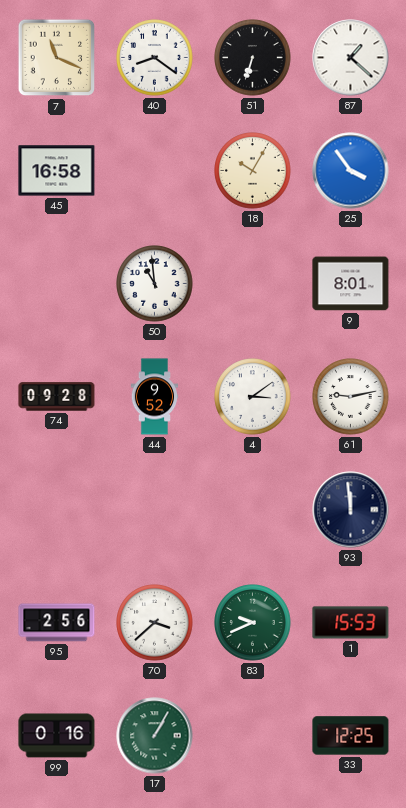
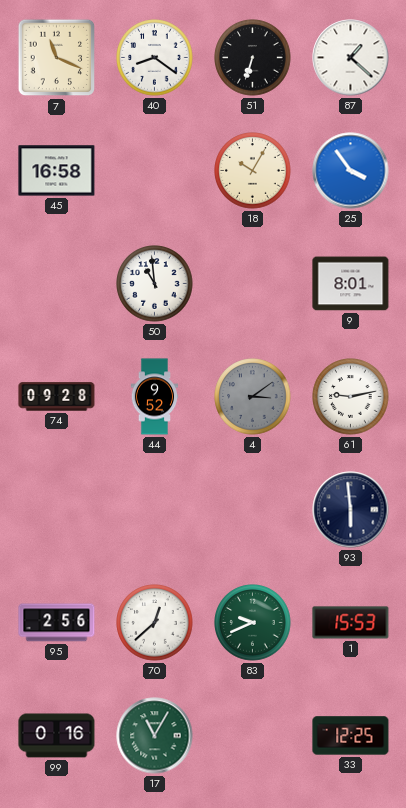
4 dial: white -> grey
93: 11:59 -> 5:59
70: 3:38 -> 12:38
17: 1:05 -> 11:05
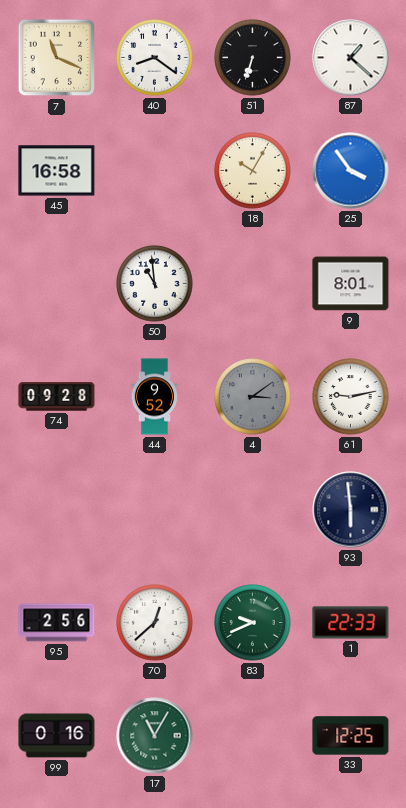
1: 15:53 -> 22:33
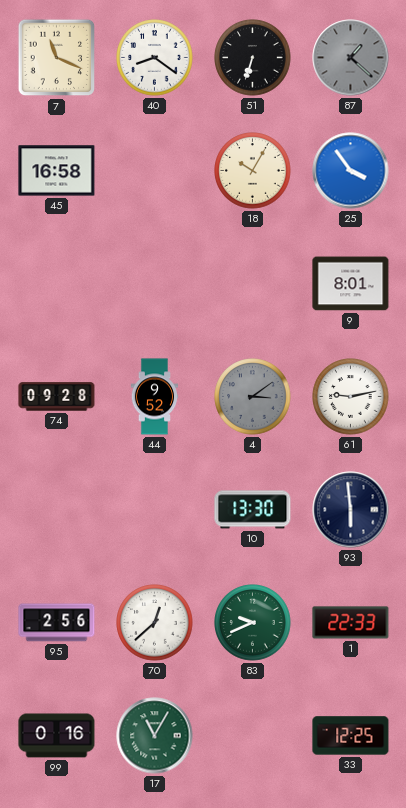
87 dial: white -> grey
50: 10:59 -> none
10: none -> 13:30
